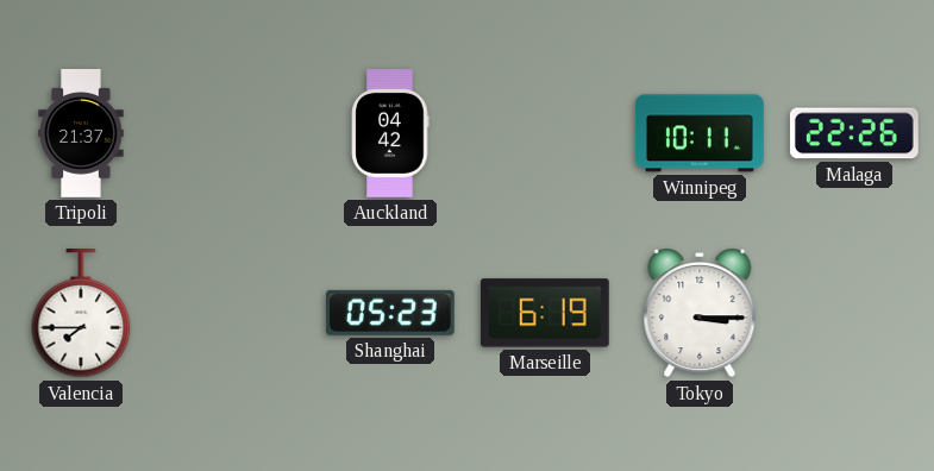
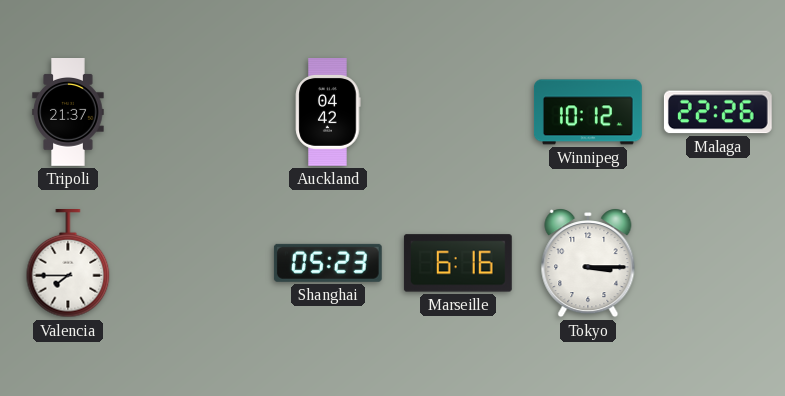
Winnipeg: 10:11 -> 10:12
Marseille: 6:19 -> 6:16
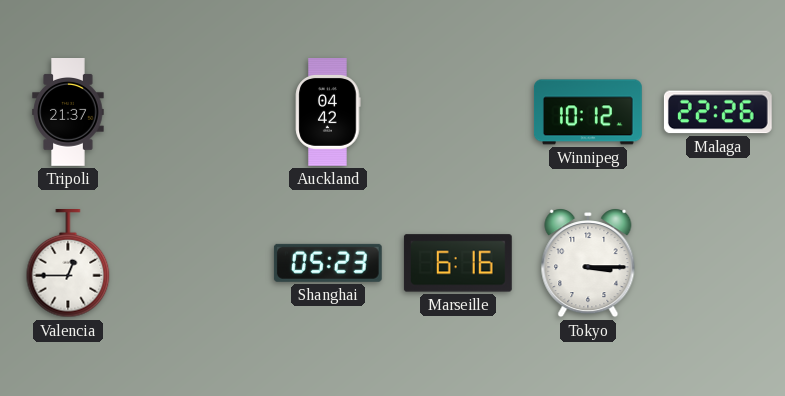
Valencia: 7:45 -> 12:45
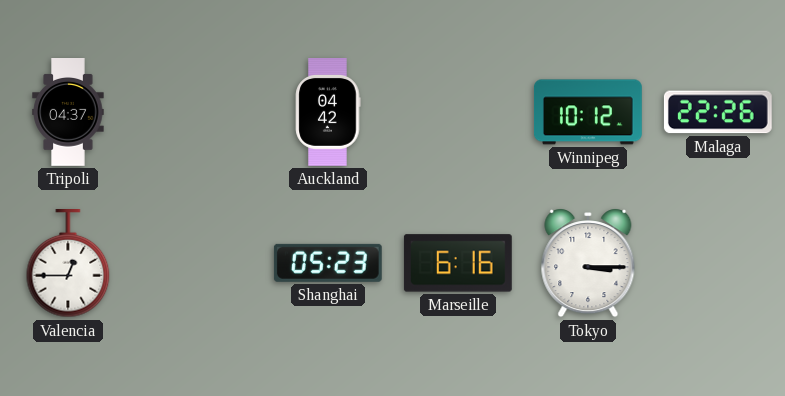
Tripoli: 21:37 -> 04:37
